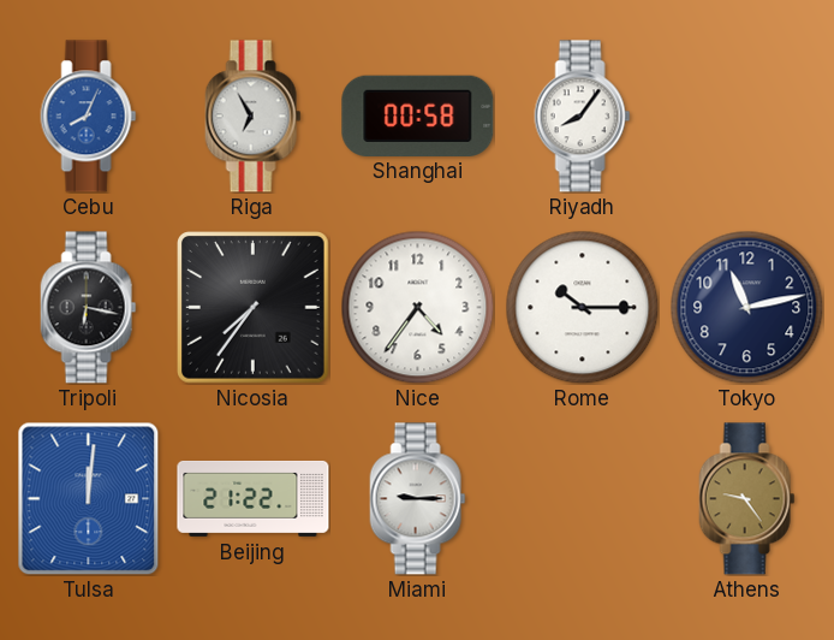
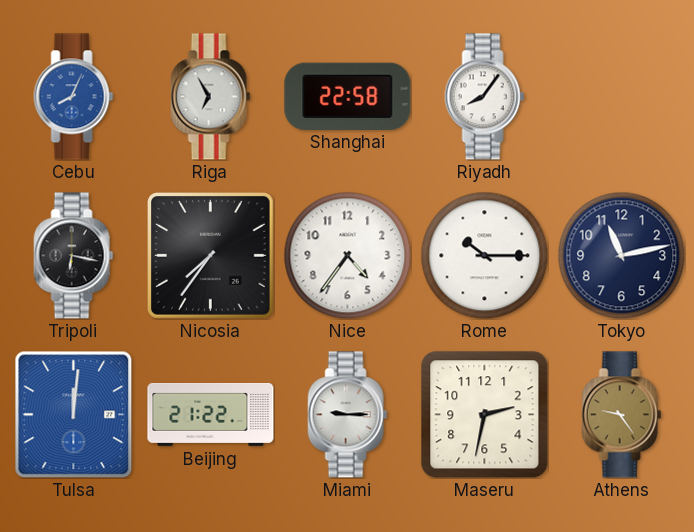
Shanghai: 00:58 -> 22:58
Maseru: none -> 2:32
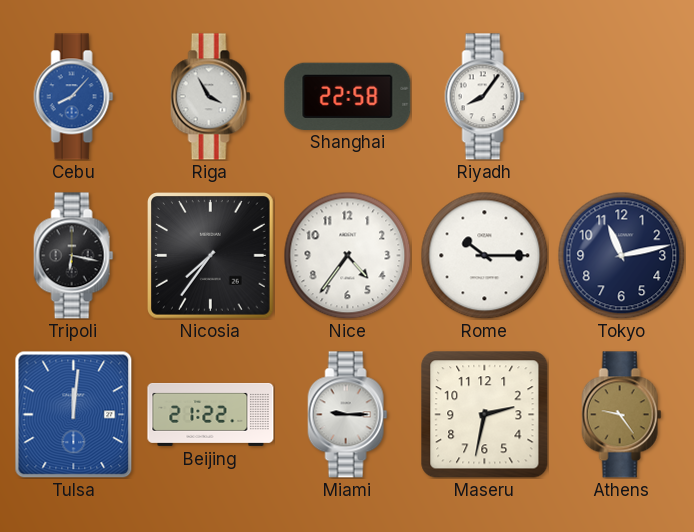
Cebu: 8:04 -> 8:07
Riga: 6:55 -> 3:55
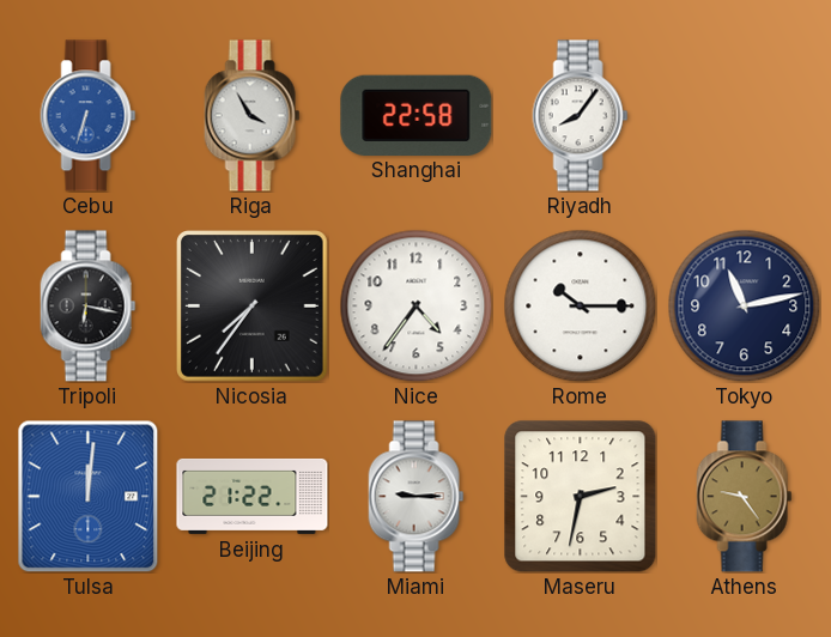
Cebu: 8:07 -> 6:33
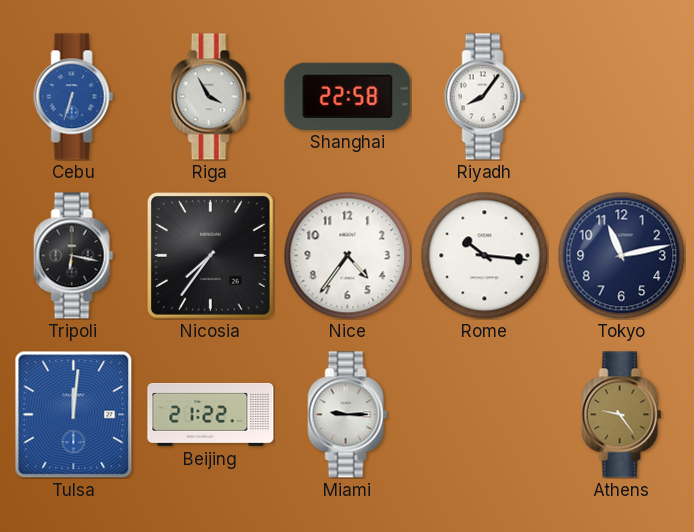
Rome: 10:15 -> 10:16
Maseru: 2:32 -> none
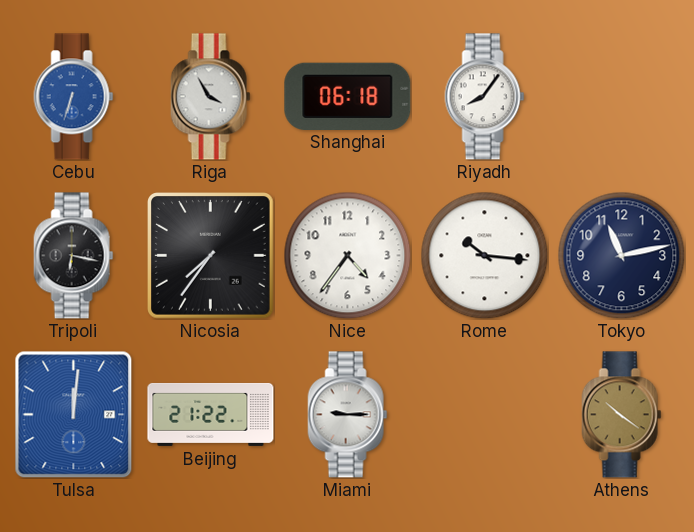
Shanghai: 22:58 -> 06:18
Athens: 9:24 -> 10:21
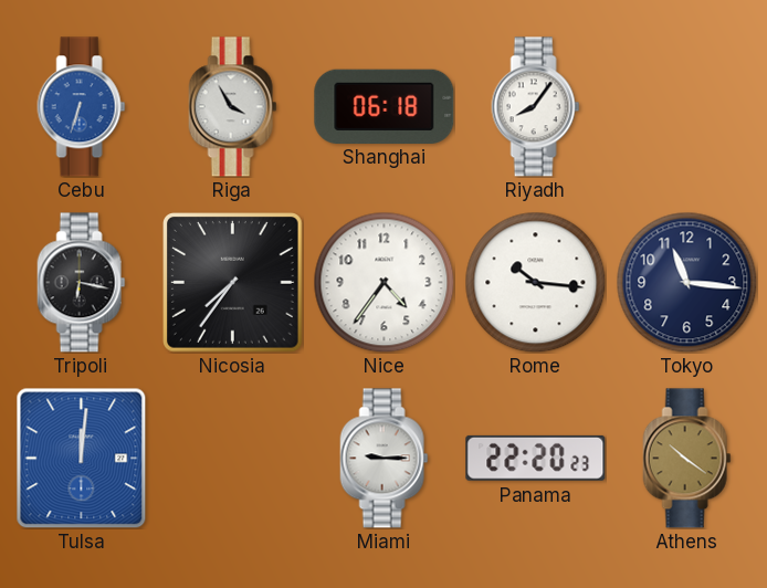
Tokyo: 11:13 -> 11:16
Beijing: 21:22 -> none
Panama: none -> 22:20
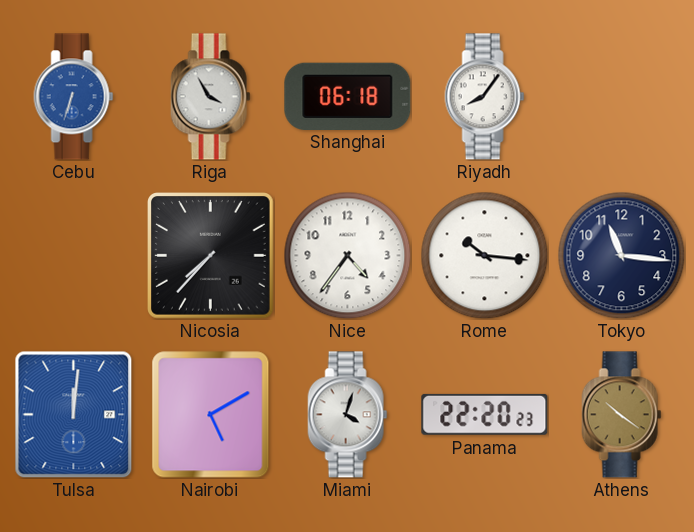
Tripoli: 6:17 -> none
Nicosia: 7:36 -> 7:37
Nairobi: none -> 5:10
Miami: 9:15 -> 4:03
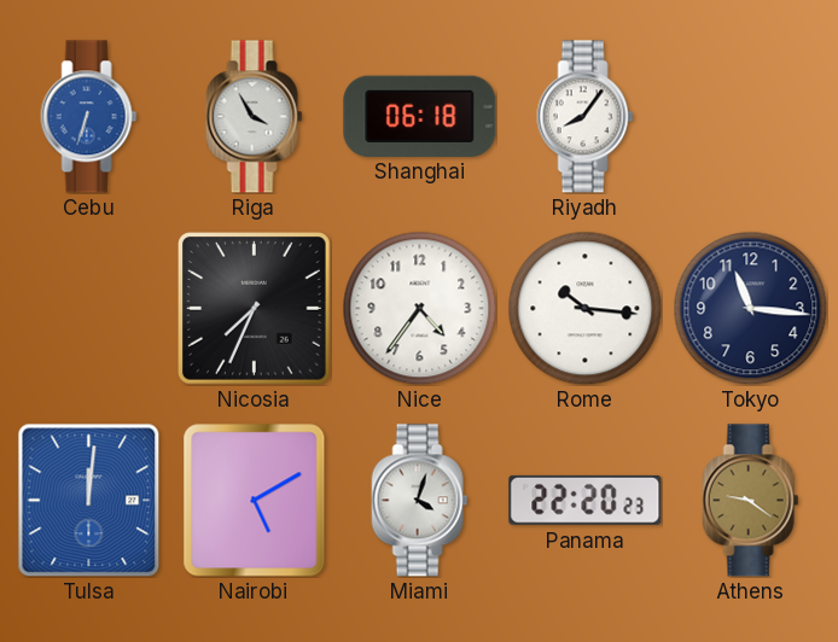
Nicosia: 7:37 -> 7:34
Athens: 10:21 -> 9:21
